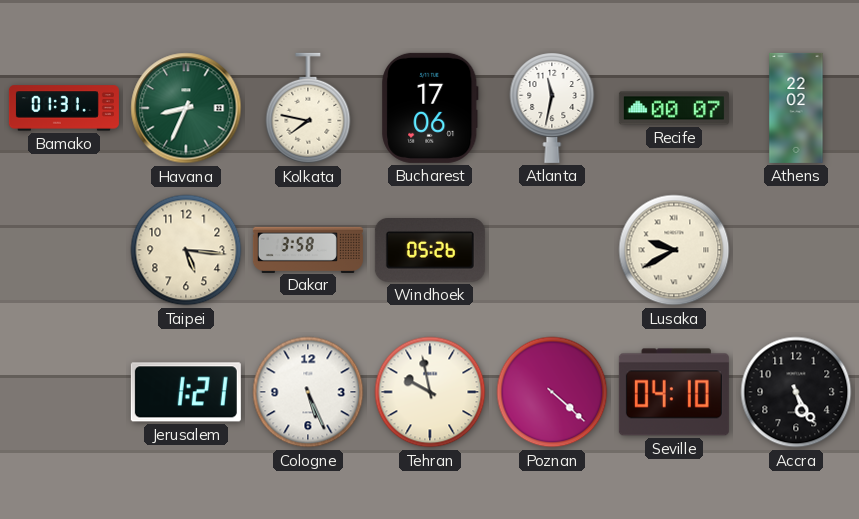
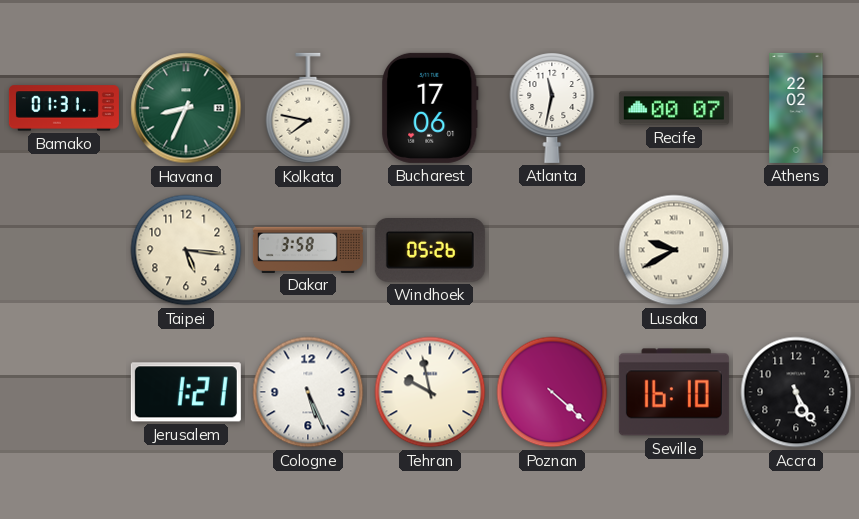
Seville: 04:10 -> 16:10
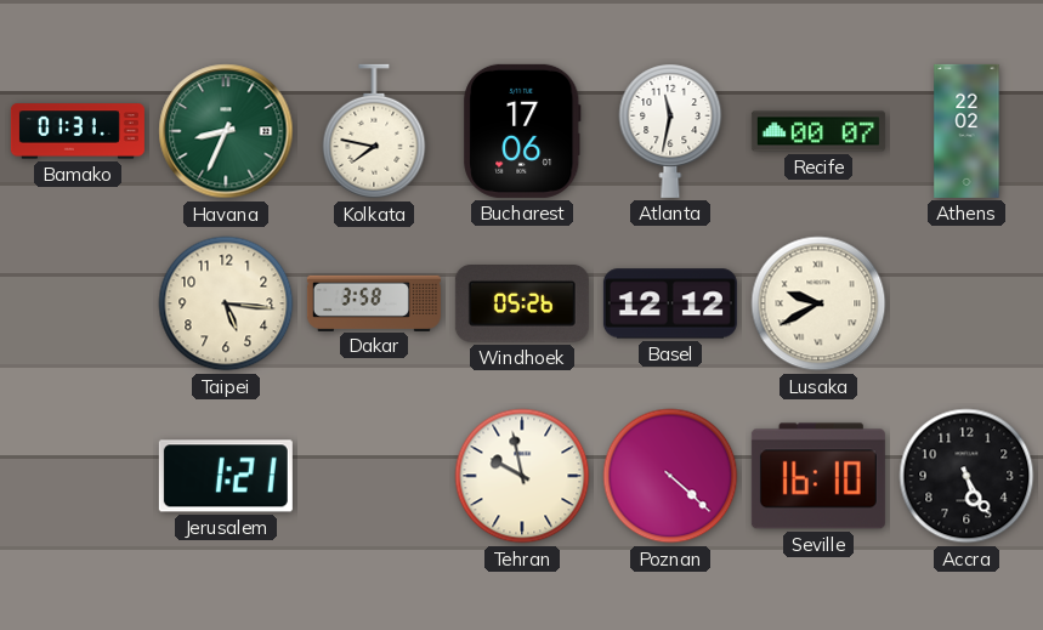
Basel: none -> 12:12
Cologne: 5:26 -> none
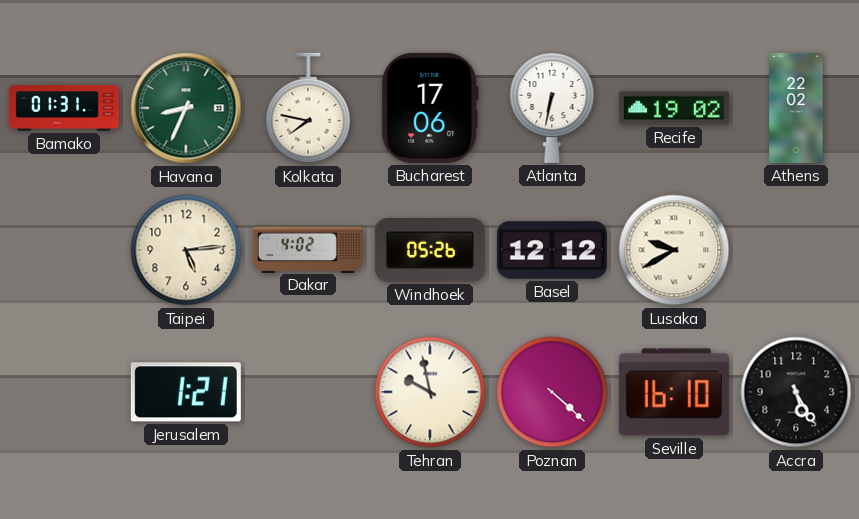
Atlanta: 11:32 -> 6:32
Recife: 00:07 -> 19:02
Taipei: 5:16 -> 5:14
Dakar: 3:58 -> 4:02
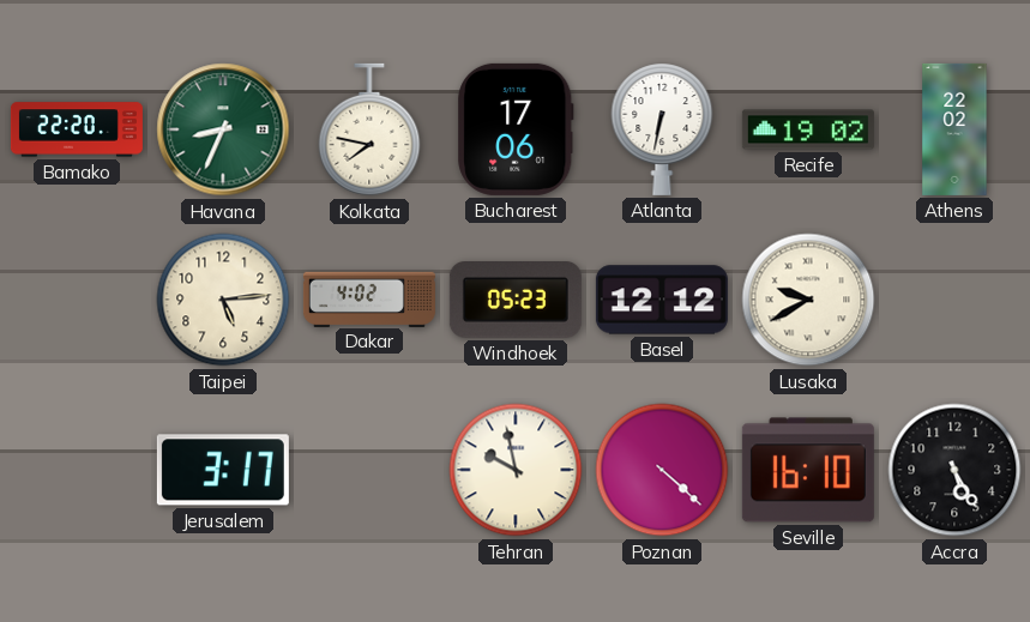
Bamako: 01:31 -> 22:20
Windhoek: 05:26 -> 05:23
Jerusalem: 1:21 -> 3:17
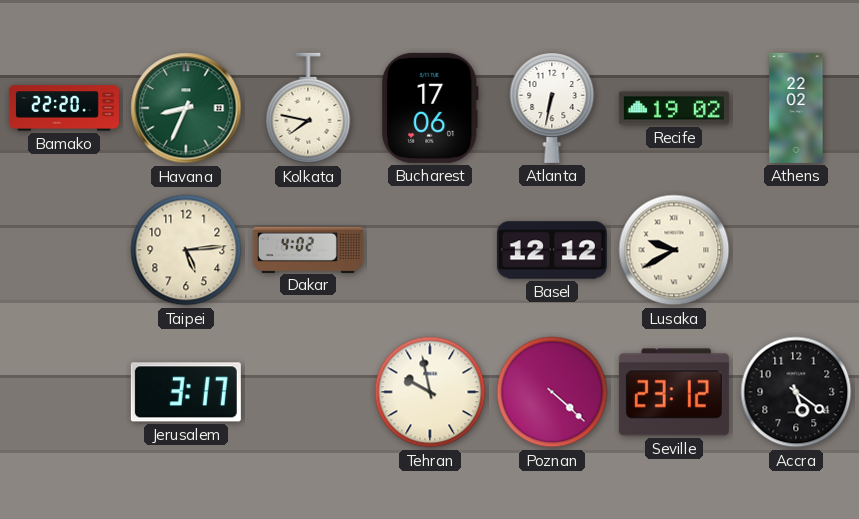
Windhoek: 05:23 -> none
Seville: 16:10 -> 23:12
Accra: 5:25 -> 5:21
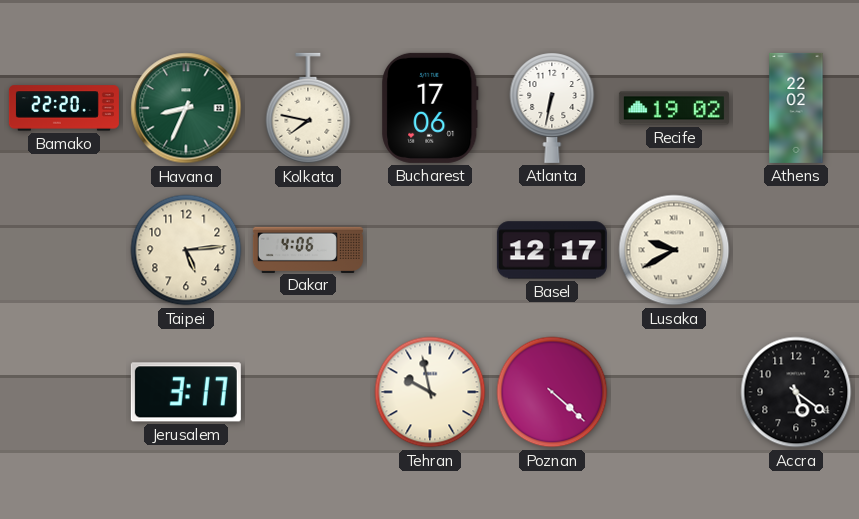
Dakar: 4:02 -> 4:06
Basel: 12:12 -> 12:17
Seville: 23:12 -> none
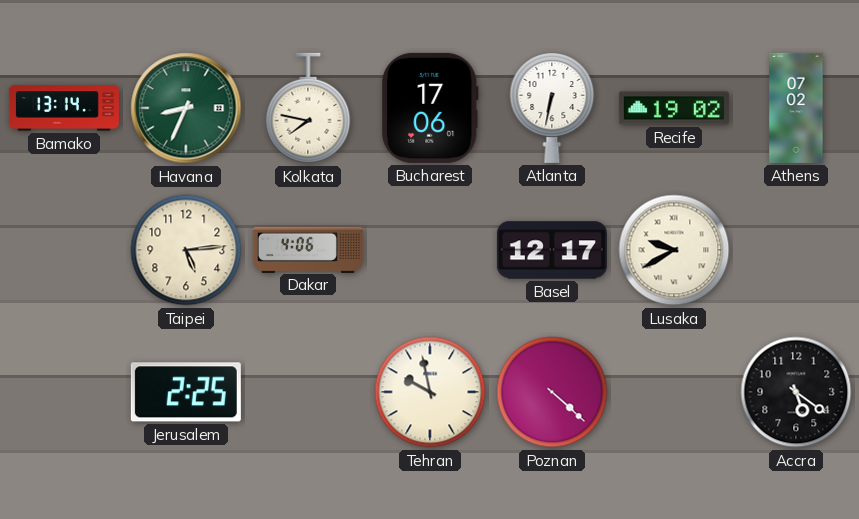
Bamako: 22:20 -> 13:14
Athens: 22:02 -> 07:02
Jerusalem: 3:17 -> 2:25
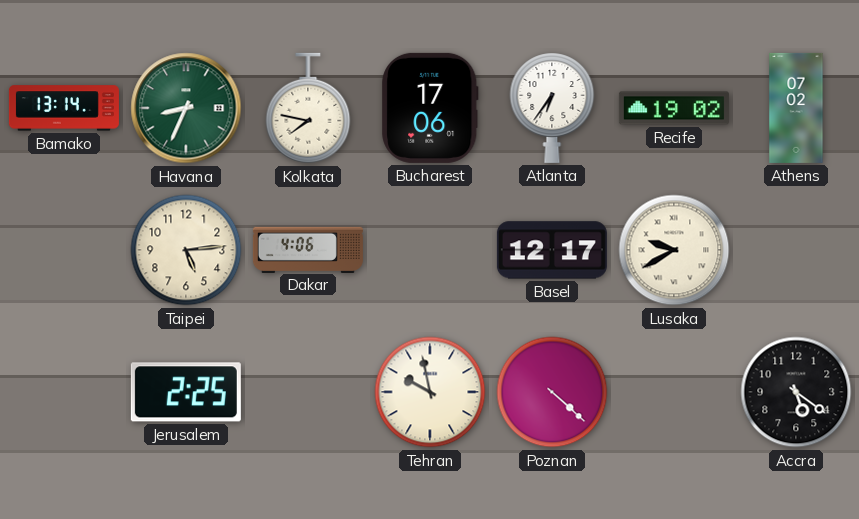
Atlanta: 6:32 -> 6:36
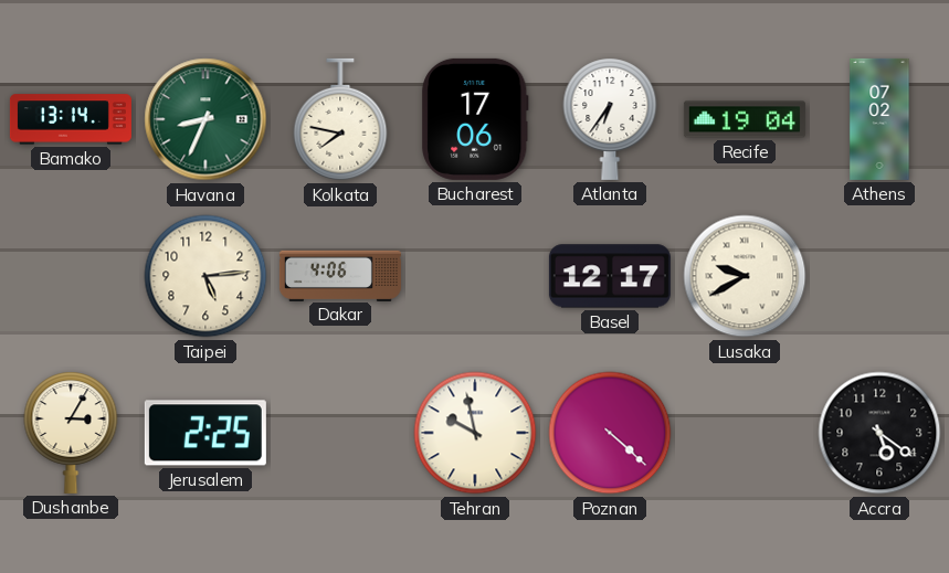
Recife: 19:02 -> 19:04
Dushanbe: none -> 3:05
